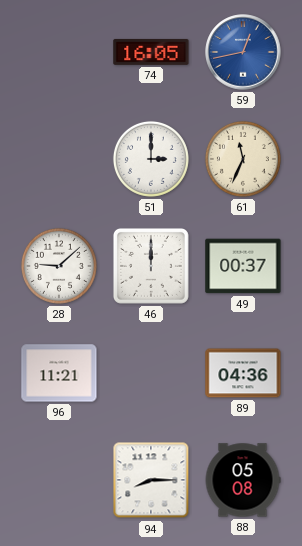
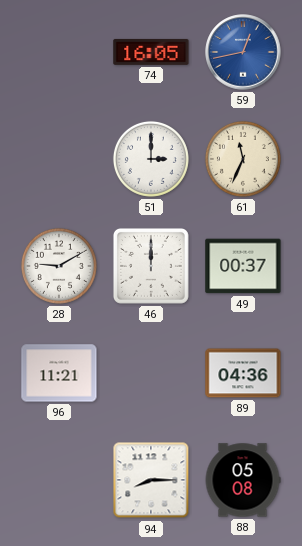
28: 9:08 -> 9:10
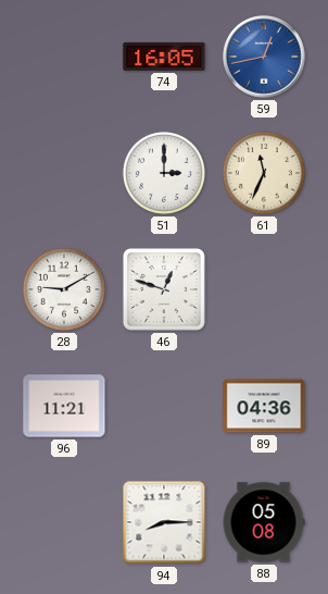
46: 12:00 -> 12:48
49: 00:37 -> none
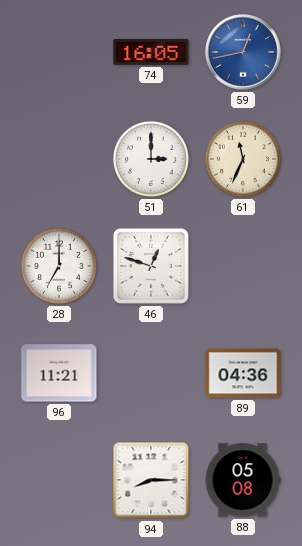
28: 9:10 -> 7:00
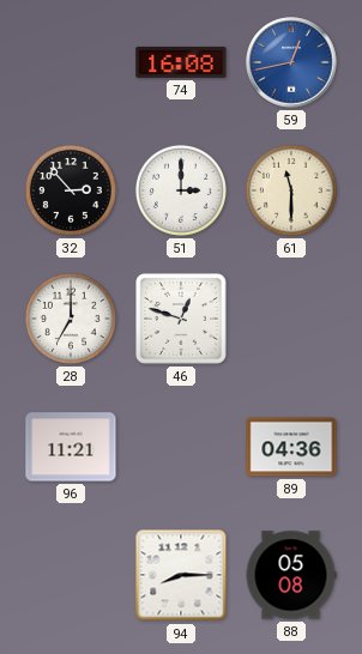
74: 16:05 -> 16:08
32: none -> 2:53
61: 11:34 -> 11:30
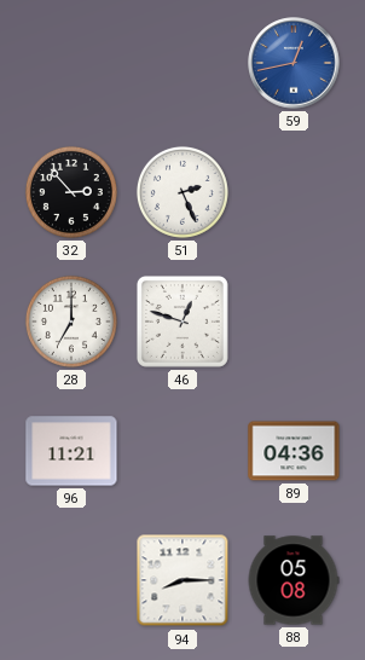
74: 16:08 -> none
51: 3:00 -> 2:26
61: 11:30 -> none
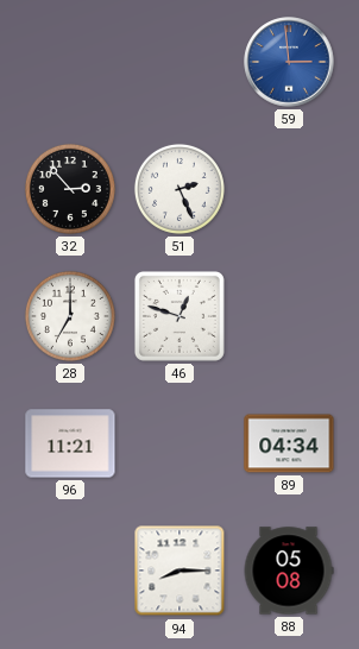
59: 12:43 -> 2:59
89: 04:36 -> 04:34
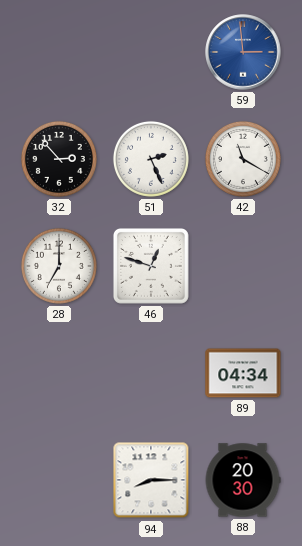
42: none -> 11:20
96: 11:21 -> none
88: 05:08 -> 20:30
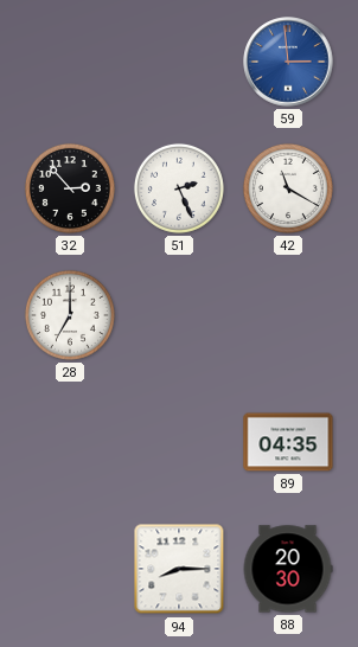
46: 12:48 -> none
89: 04:34 -> 04:35
